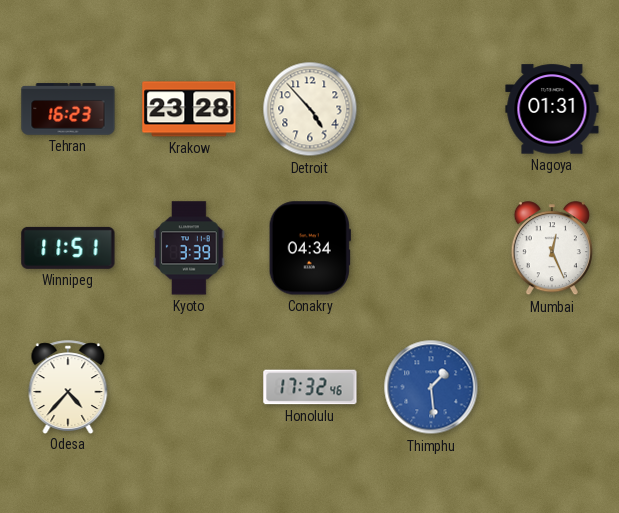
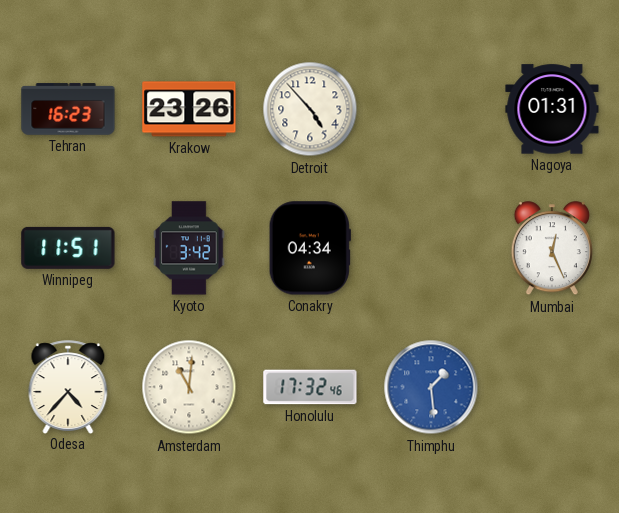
Krakow: 23:28 -> 23:26
Kyoto: 3:39 -> 3:42
Amsterdam: none -> 11:01
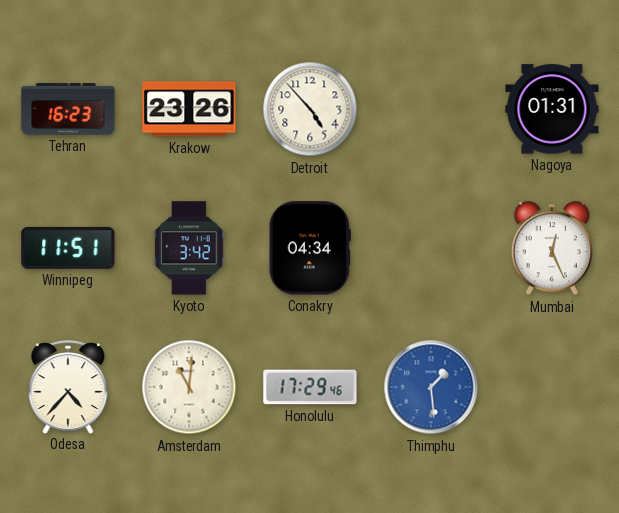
Honolulu: 17:32 -> 17:29
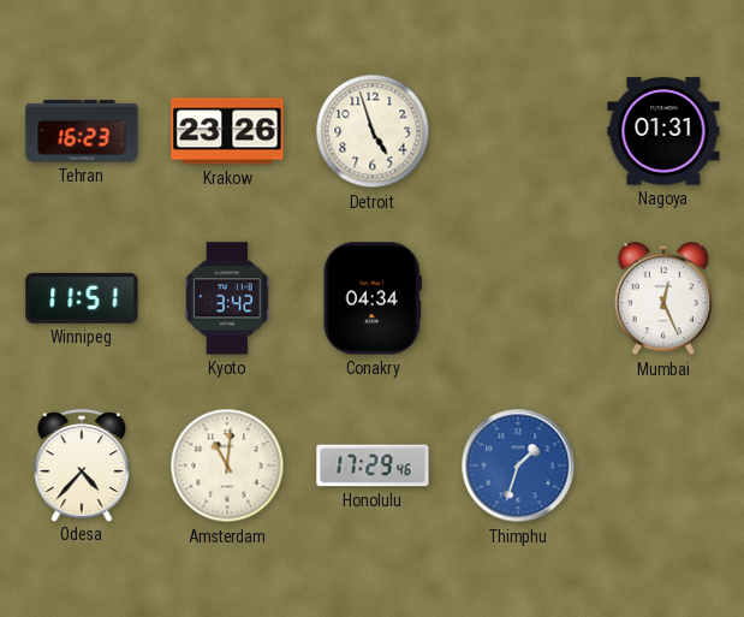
Detroit: 4:53 -> 4:57
Thimphu: 1:29 -> 1:33
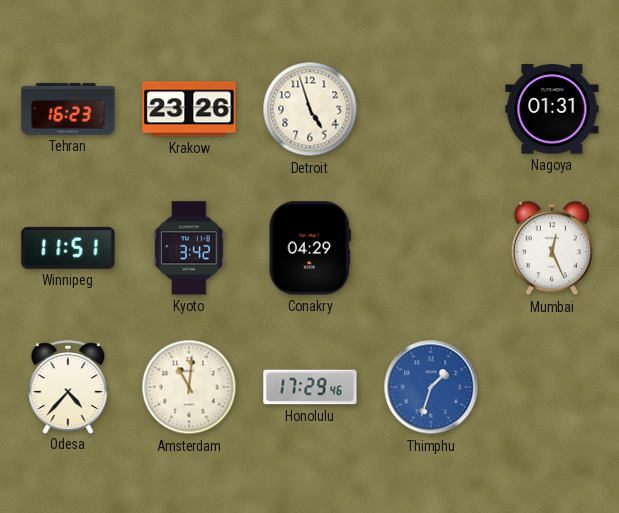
Conakry: 04:34 -> 04:29
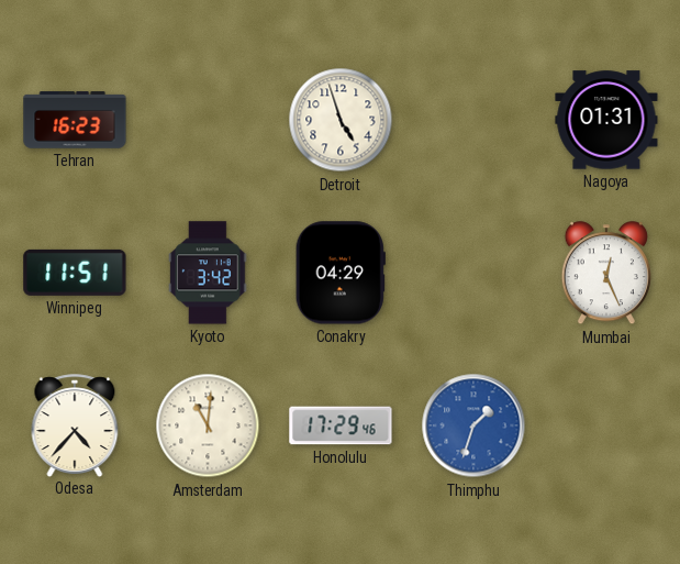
Krakow: 23:26 -> none
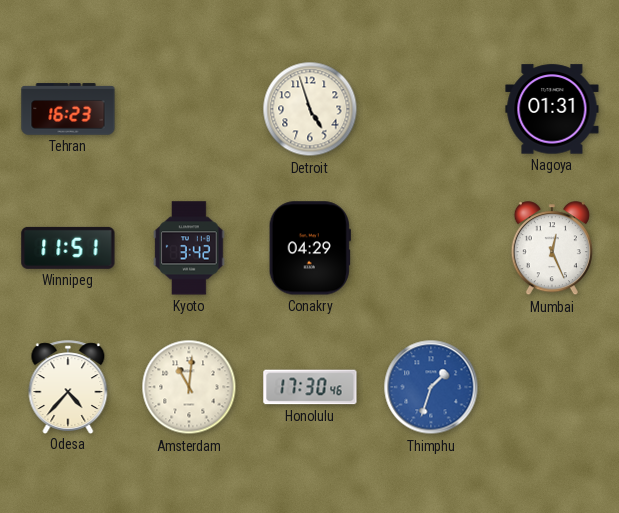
Honolulu: 17:29 -> 17:30
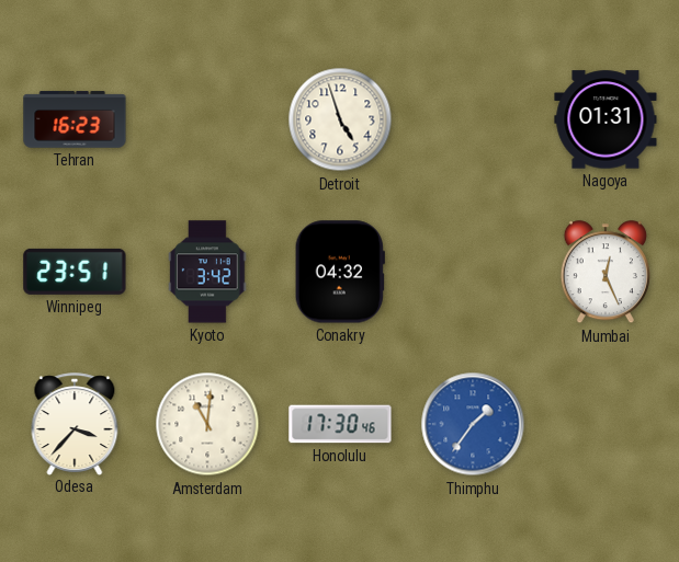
Winnipeg: 11:51 -> 23:51
Conakry: 04:29 -> 04:32
Odesa: 4:37 -> 3:37
Thimphu: 1:33 -> 1:36
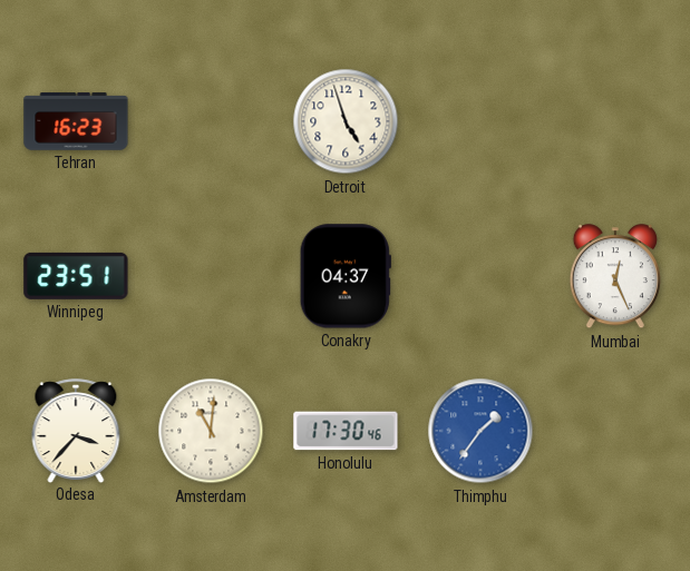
Nagoya: 01:31 -> none
Kyoto: 3:42 -> none
Conakry: 04:32 -> 04:37
